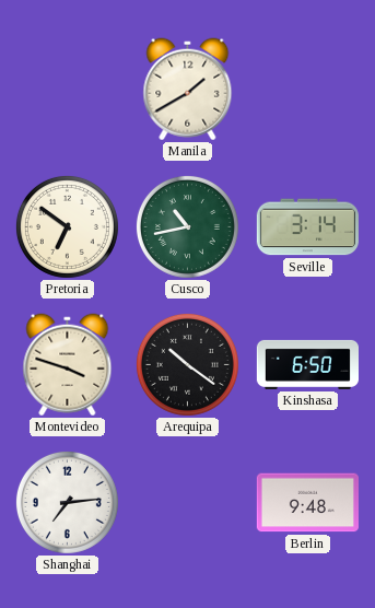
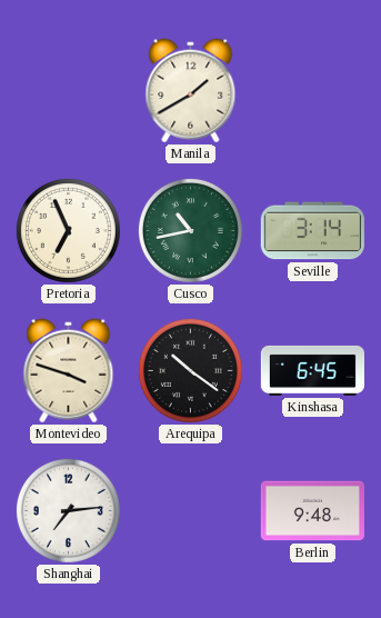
Pretoria: 6:51 -> 6:56
Kinshasa: 6:50 -> 6:45
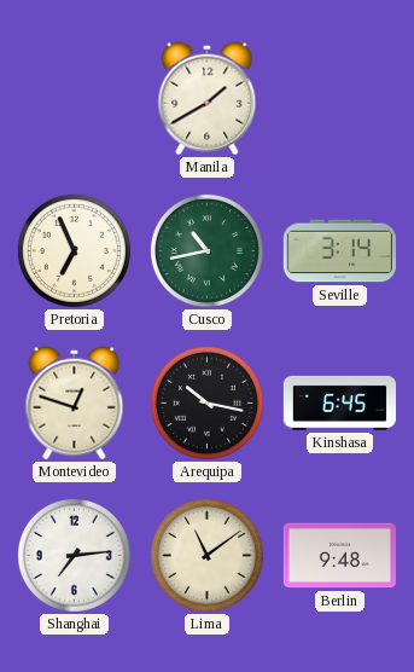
Montevideo: 3:48 -> 12:48
Arequipa: 10:21 -> 10:17
Lima: none -> 11:09
